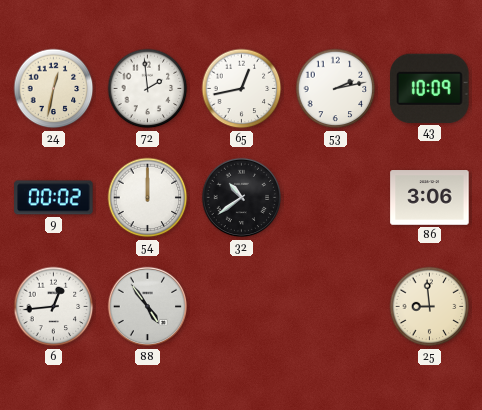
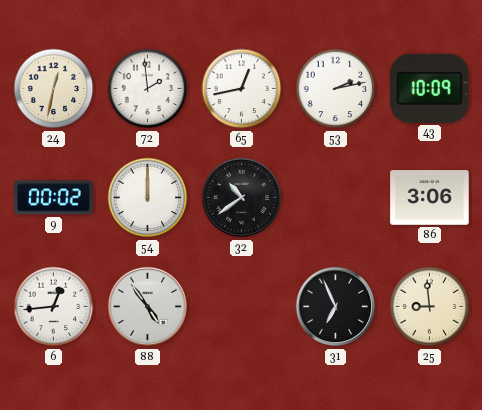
31: none -> 6:56
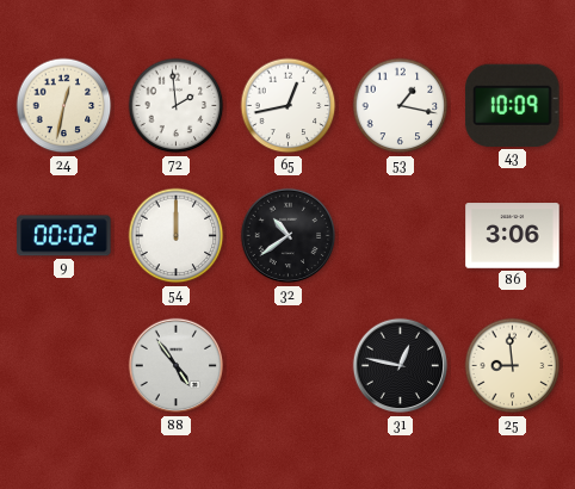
53: 2:13 -> 1:17
6: 12:44 -> none
31: 6:56 -> 12:47
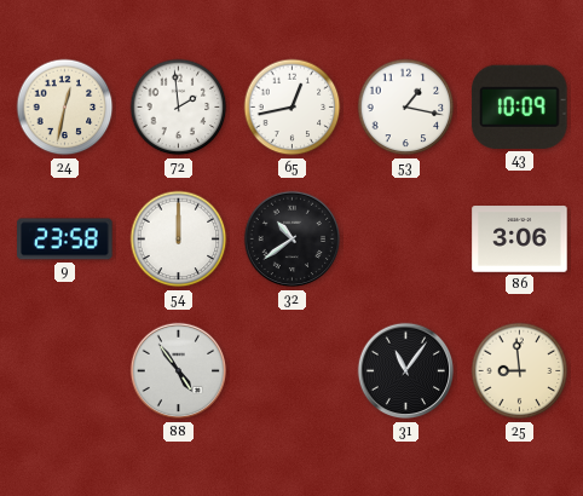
9: 00:02 -> 23:58
31: 12:47 -> 11:06
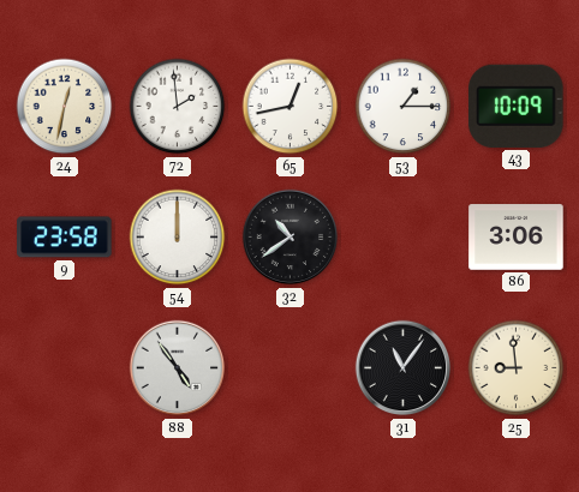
53: 1:17 -> 1:15
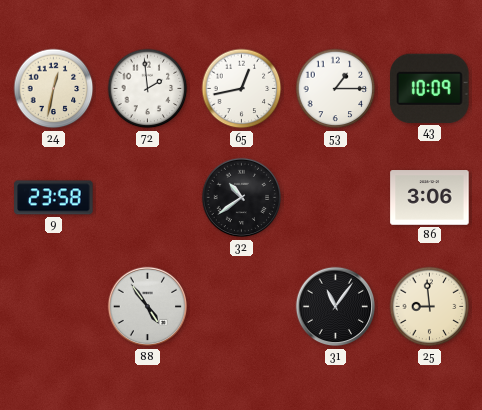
54: 12:00 -> none
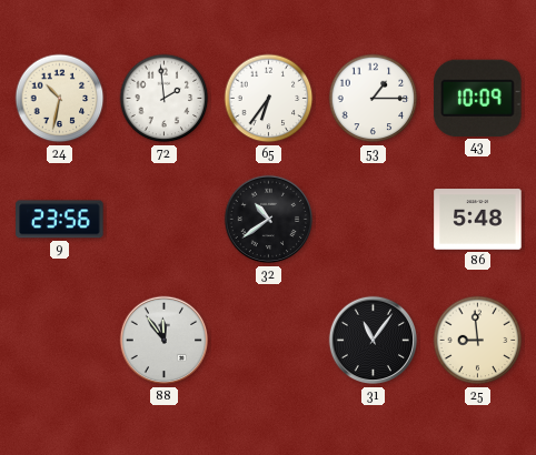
24: 12:32 -> 10:32
65: 12:43 -> 6:36
9: 23:58 -> 23:56
86: 3:06 -> 5:48
88: 4:54 -> 11:54
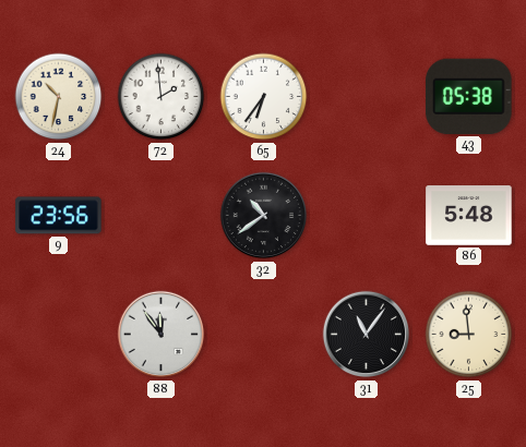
53: 1:15 -> none
43: 10:09 -> 05:38
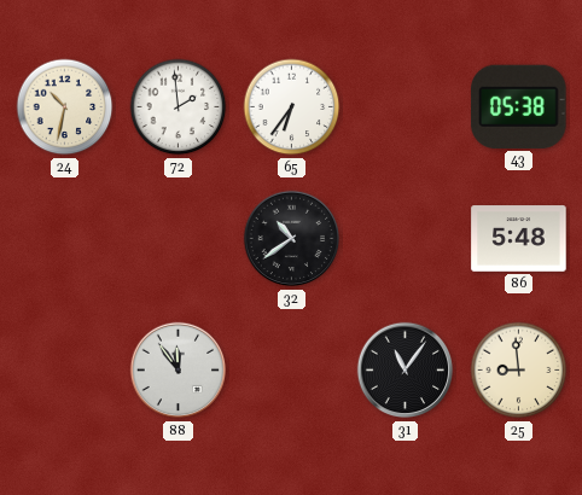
9: 23:56 -> none
